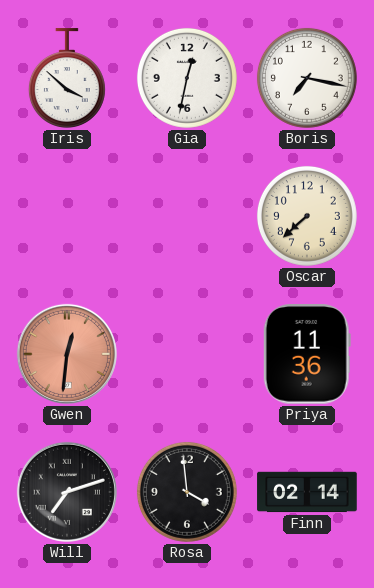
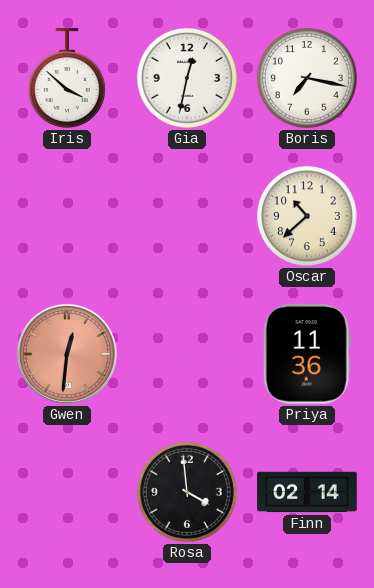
Oscar: 7:38 -> 10:38
Will: 7:12 -> none
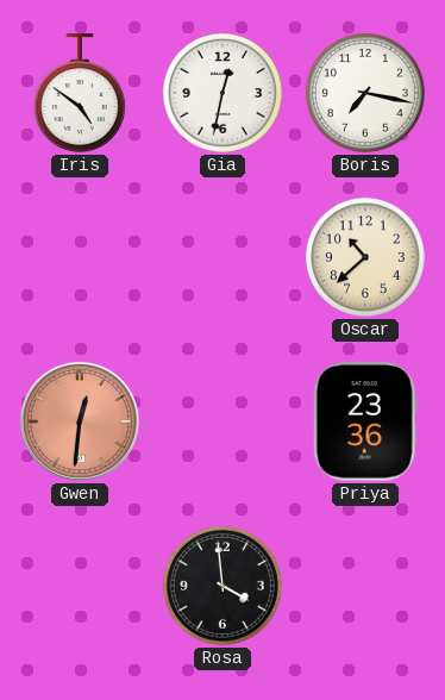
Iris: 3:52 -> 4:51
Priya: 11:36 -> 23:36
Finn: 02:14 -> none
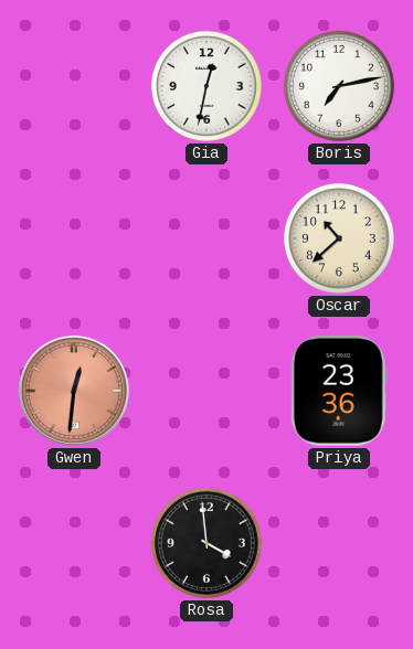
Iris: 4:51 -> none
Boris: 7:17 -> 7:13
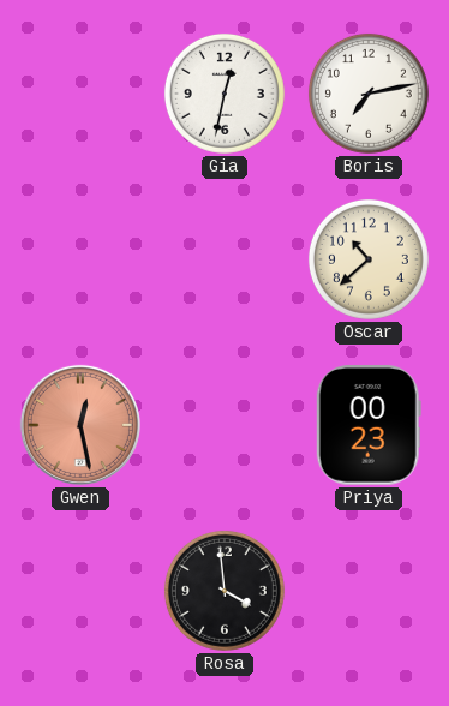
Gwen: 12:31 -> 12:28
Priya: 23:36 -> 00:23
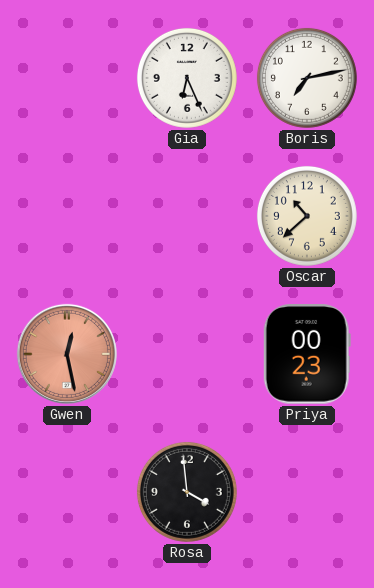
Gia: 12:32 -> 6:26
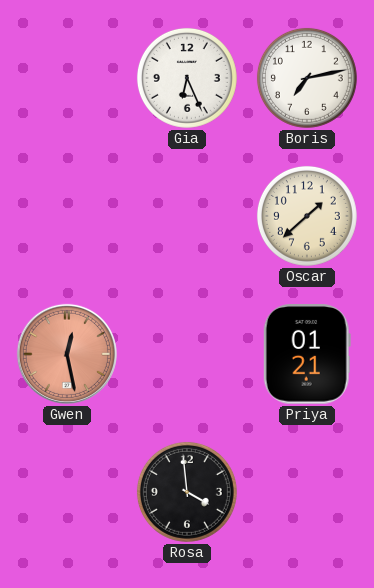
Oscar: 10:38 -> 1:38
Priya: 00:23 -> 01:21
